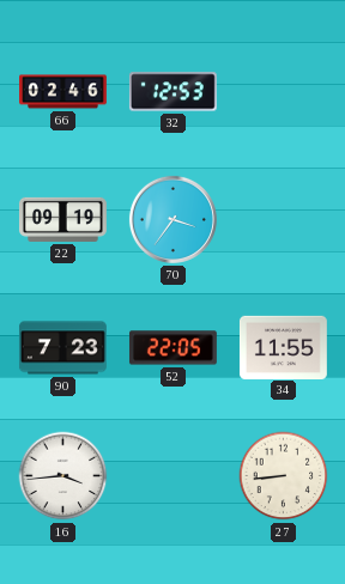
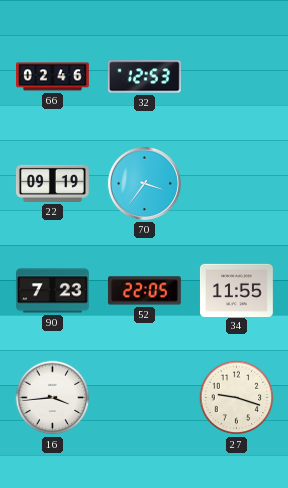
27: 8:44 -> 9:18
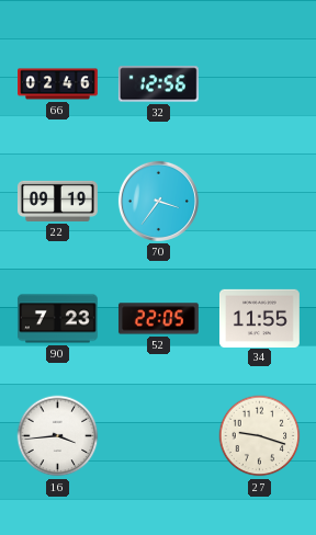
32: 12:53 -> 12:56
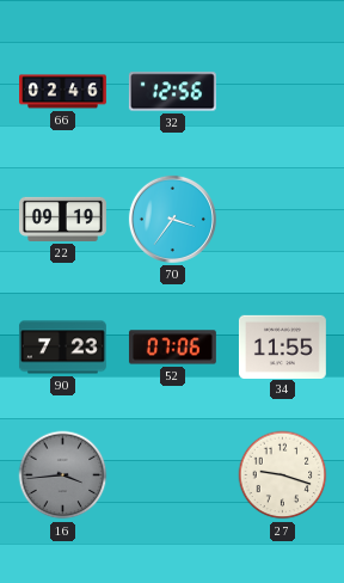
52: 22:05 -> 07:06
16 dial: white -> grey
